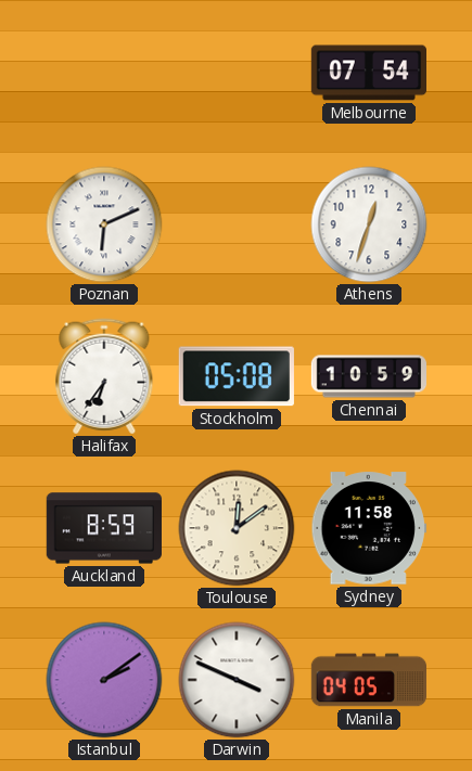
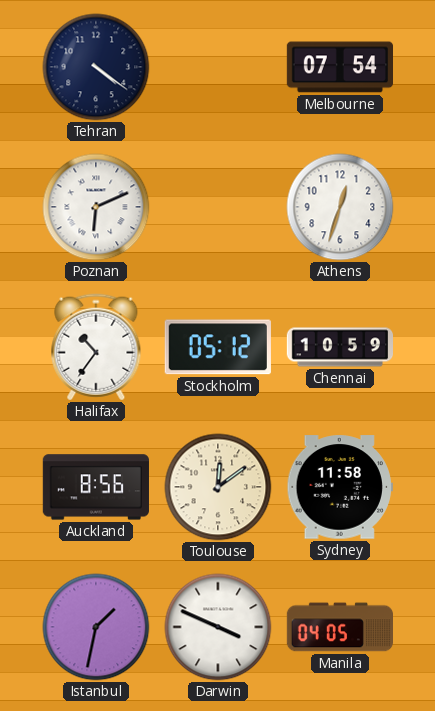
Tehran: none -> 4:21
Halifax: 6:36 -> 10:36
Stockholm: 05:08 -> 05:12
Auckland: 8:59 -> 8:56
Istanbul: 2:09 -> 1:32
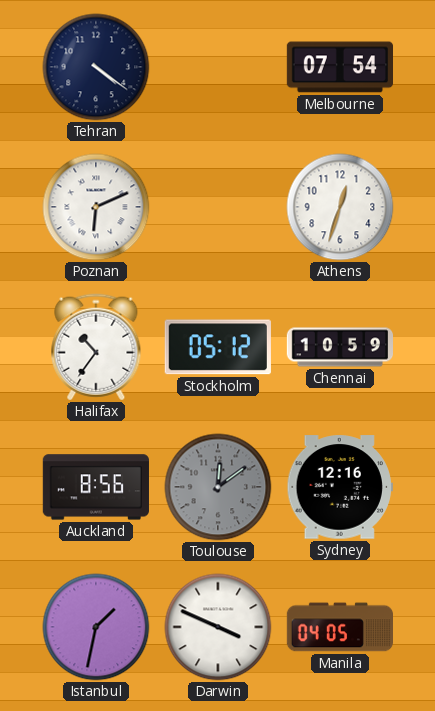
Toulouse dial: cream -> grey
Sydney: 11:58 -> 12:16
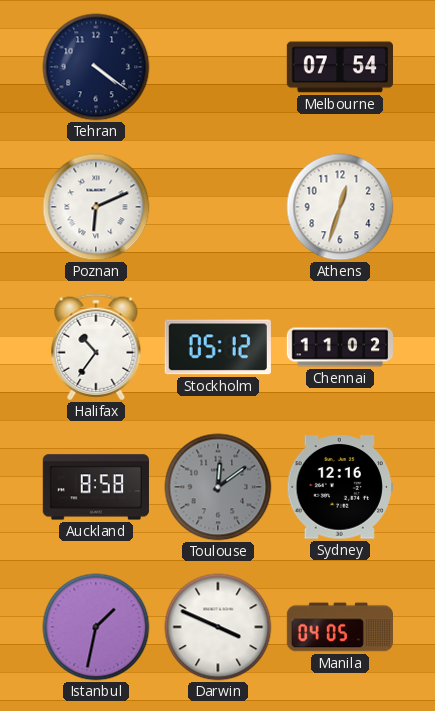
Chennai: 10:59 -> 11:02
Auckland: 8:56 -> 8:58
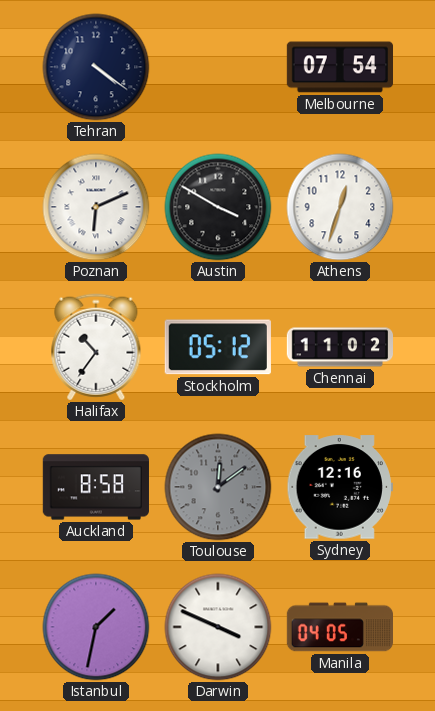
Austin: none -> 3:50
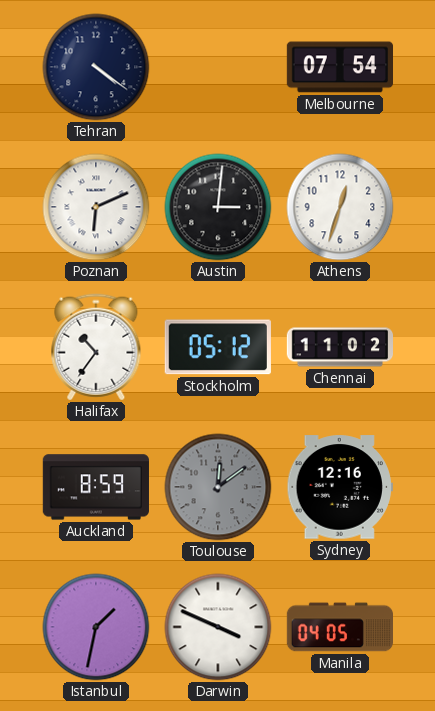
Austin: 3:50 -> 3:01
Auckland: 8:58 -> 8:59
